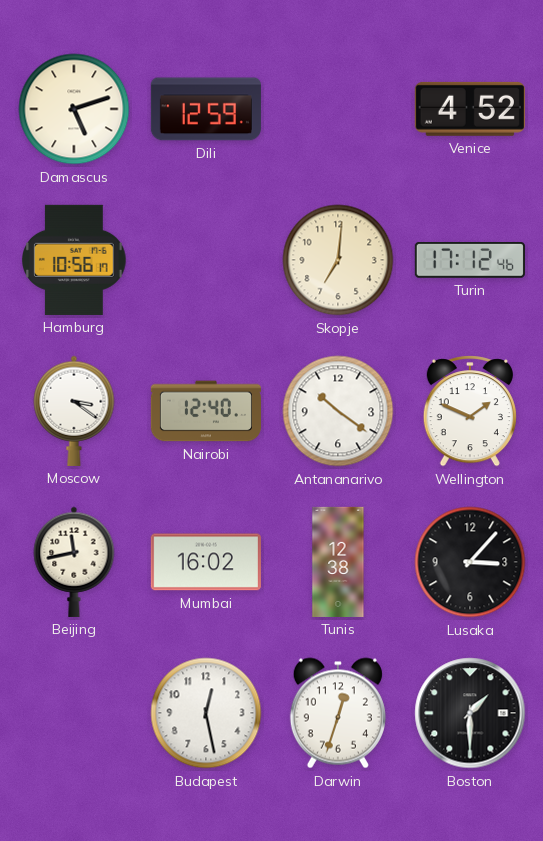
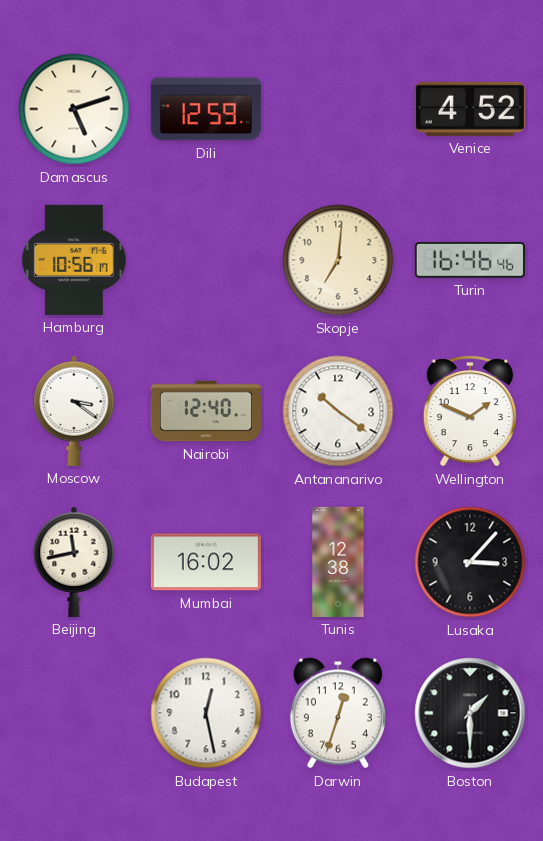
Turin: 17:12 -> 16:46
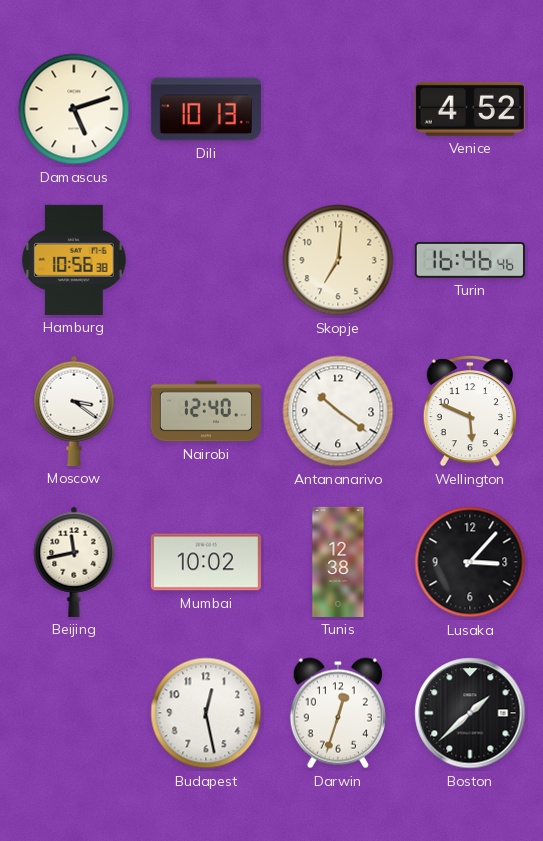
Dili: 12:59 -> 10:13
Hamburg: 10:56:17 -> 10:56:38
Wellington: 1:49 -> 5:49
Mumbai: 16:02 -> 10:02
Boston: 1:30 -> 1:38
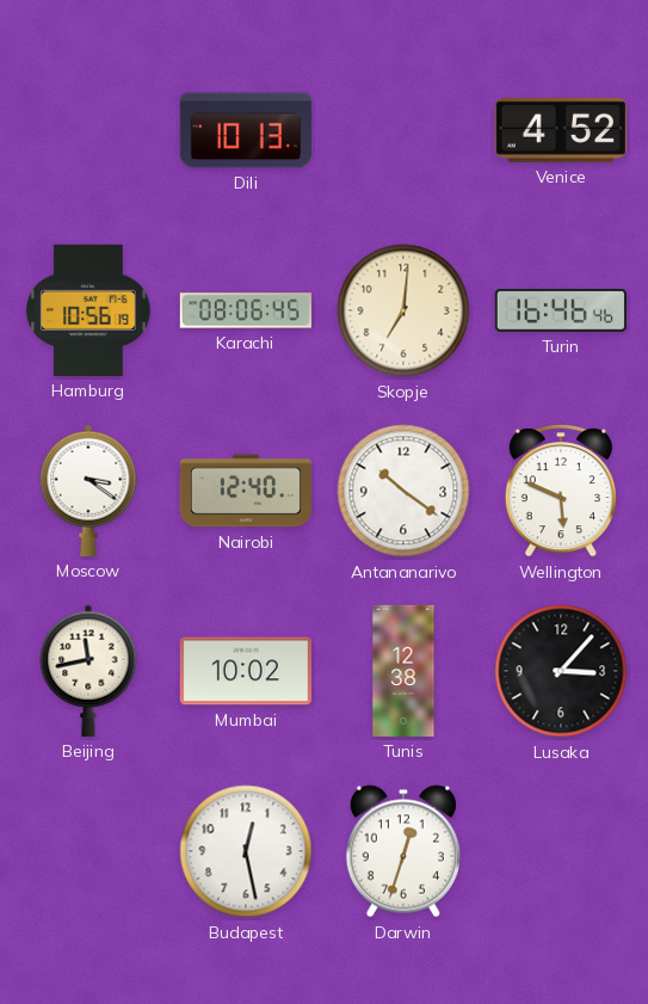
Damascus: 5:12 -> none
Hamburg: 10:56:38 -> 10:56:19
Karachi: none -> 08:06
Boston: 1:38 -> none
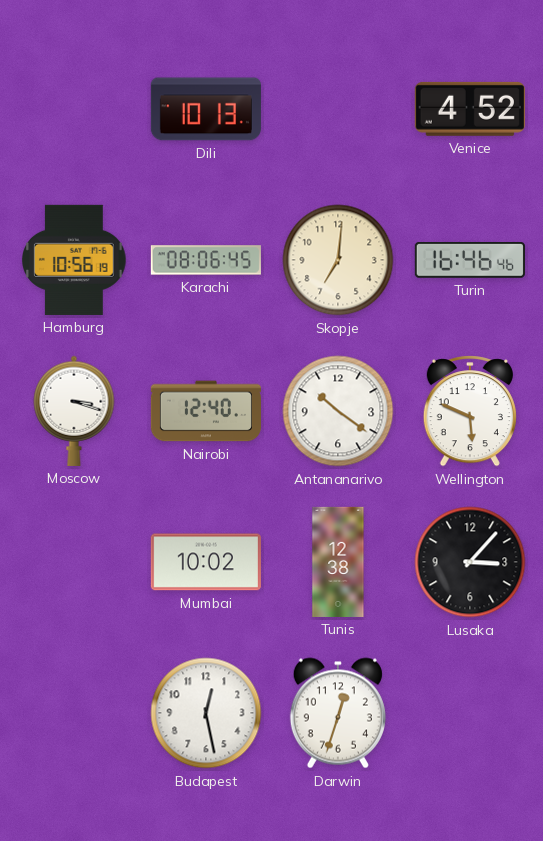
Moscow: 3:21 -> 3:18
Beijing: 11:43 -> none
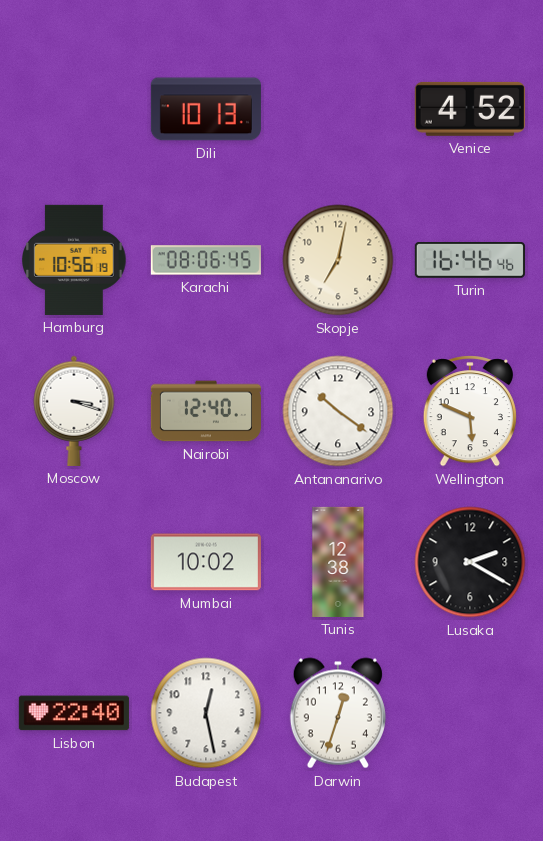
Skopje: 7:01 -> 7:02
Lusaka: 3:07 -> 2:20
Lisbon: none -> 22:40
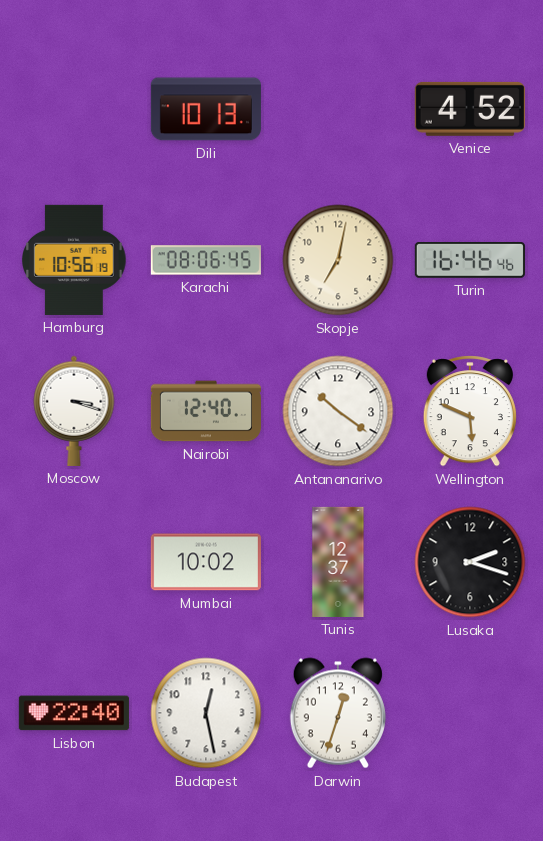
Tunis: 12:38 -> 12:37
Lusaka: 2:20 -> 2:18
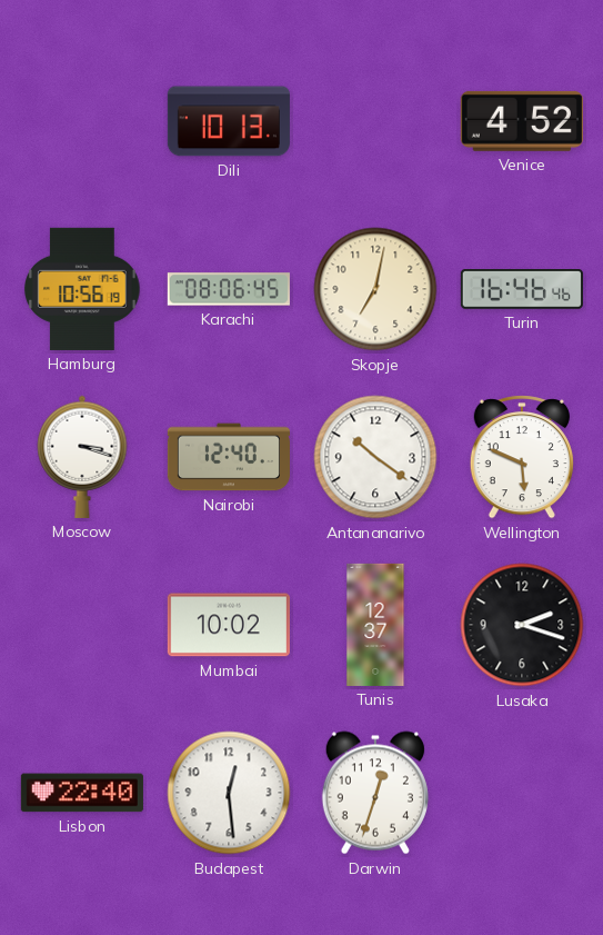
Budapest: 12:28 -> 12:29
